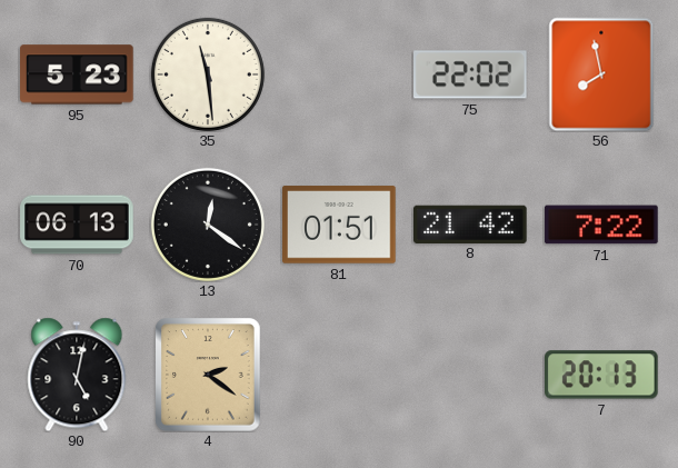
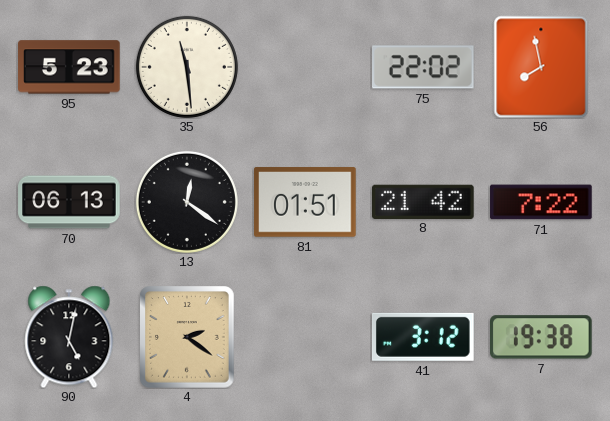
41: none -> 3:12
7: 20:13 -> 19:38
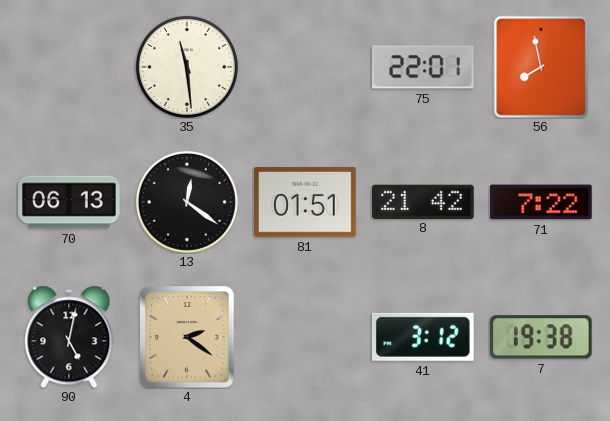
95: 5:23 -> none
75: 22:02 -> 22:01
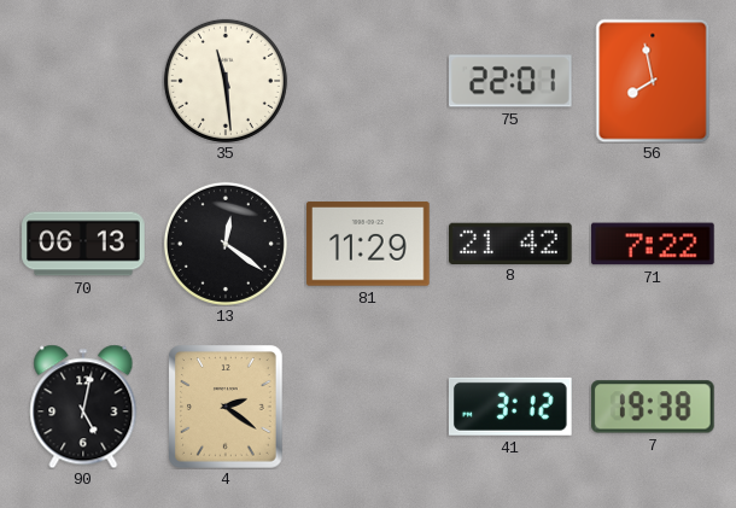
81: 01:51 -> 11:29
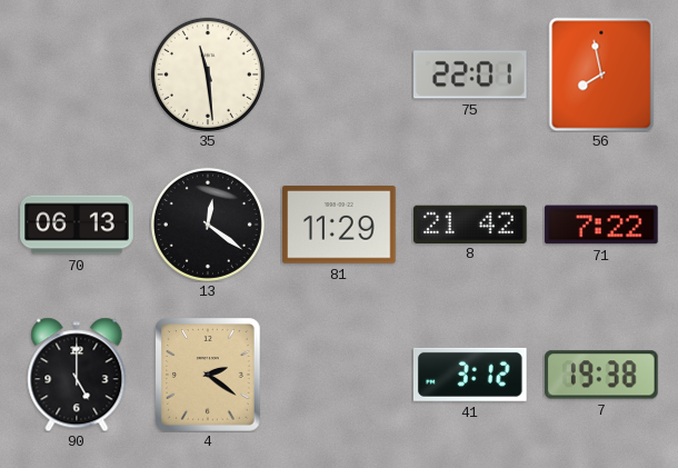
90: 5:02 -> 5:00
